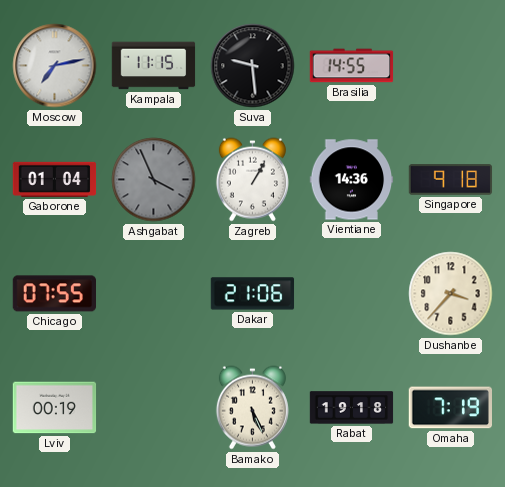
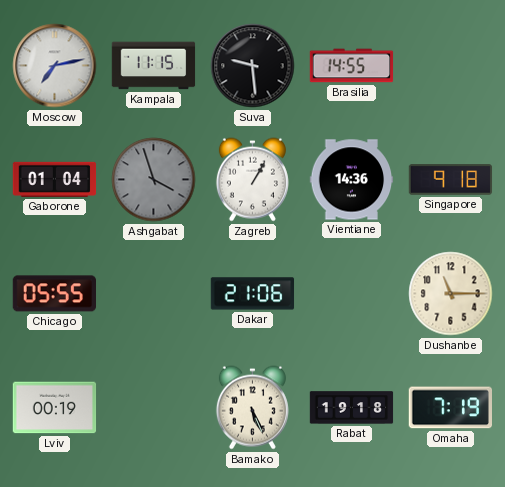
Ashgabat: 3:56 -> 3:57
Chicago: 07:55 -> 05:55
Dushanbe: 3:37 -> 11:15
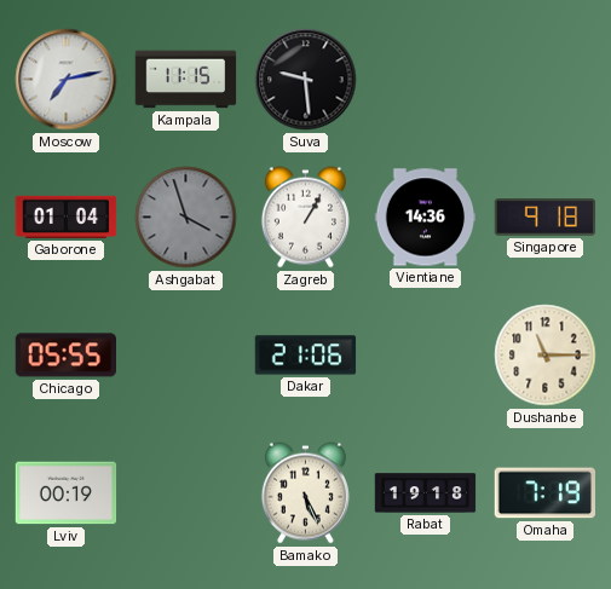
Brasilia: 14:55 -> none
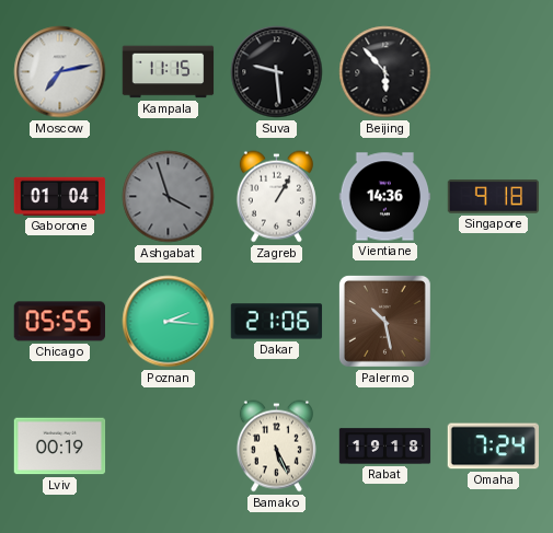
Beijing: none -> 5:53
Poznan: none -> 2:16
Palermo: none -> 10:28
Dushanbe: 11:15 -> none
Omaha: 7:19 -> 7:24
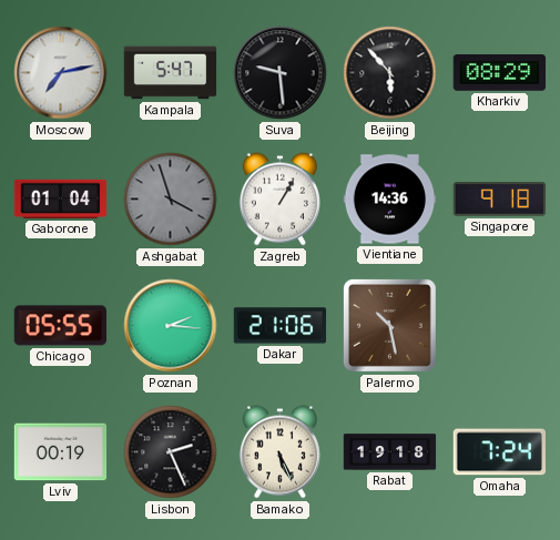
Kampala: 11:15 -> 5:47
Kharkiv: none -> 08:29
Lisbon: none -> 2:26
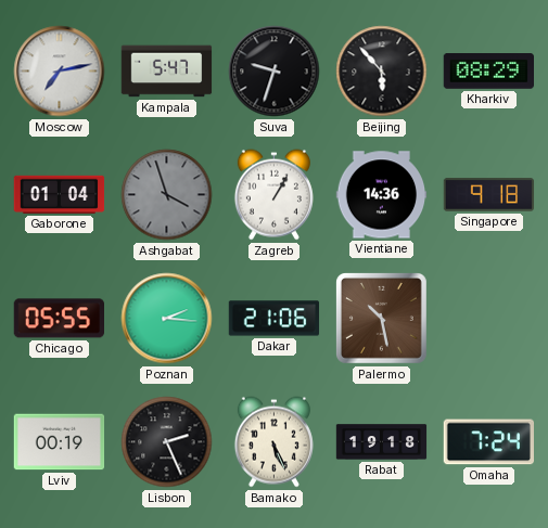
Suva: 9:29 -> 9:33
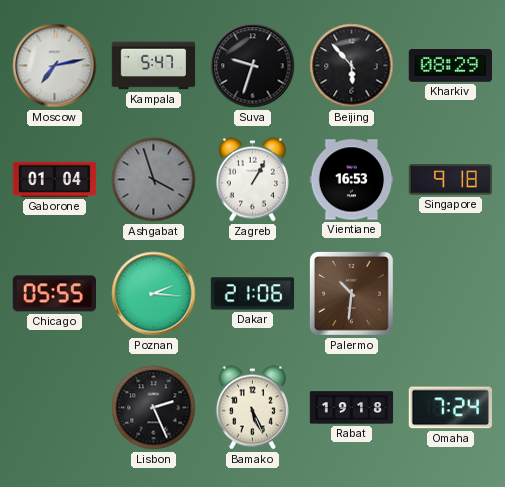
Vientiane: 14:36 -> 16:53
Palermo: 10:28 -> 10:31
Lviv: 00:19 -> none
